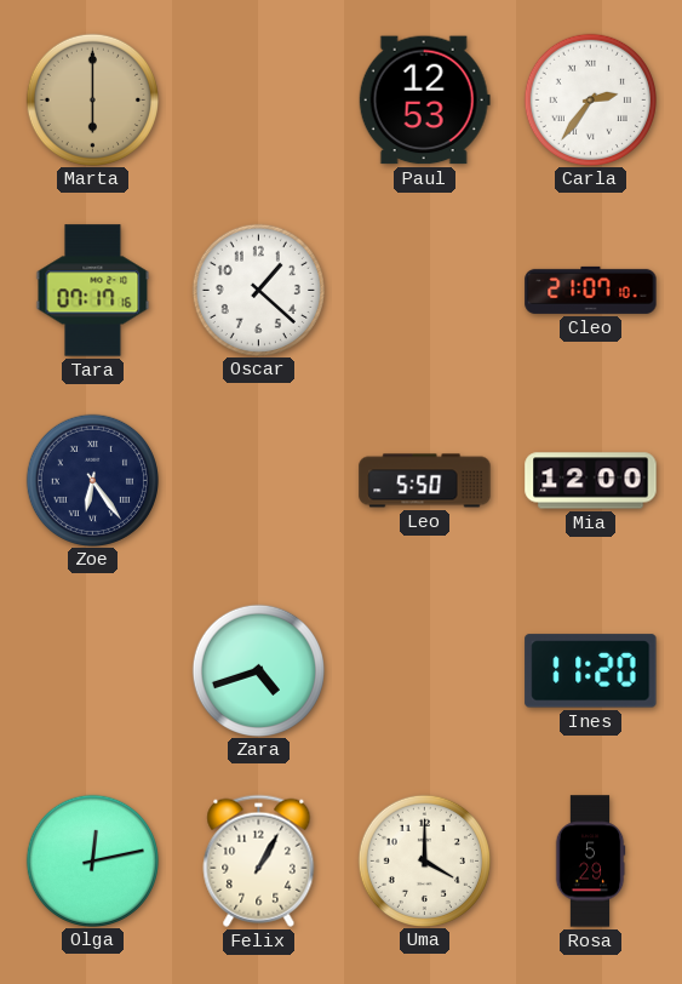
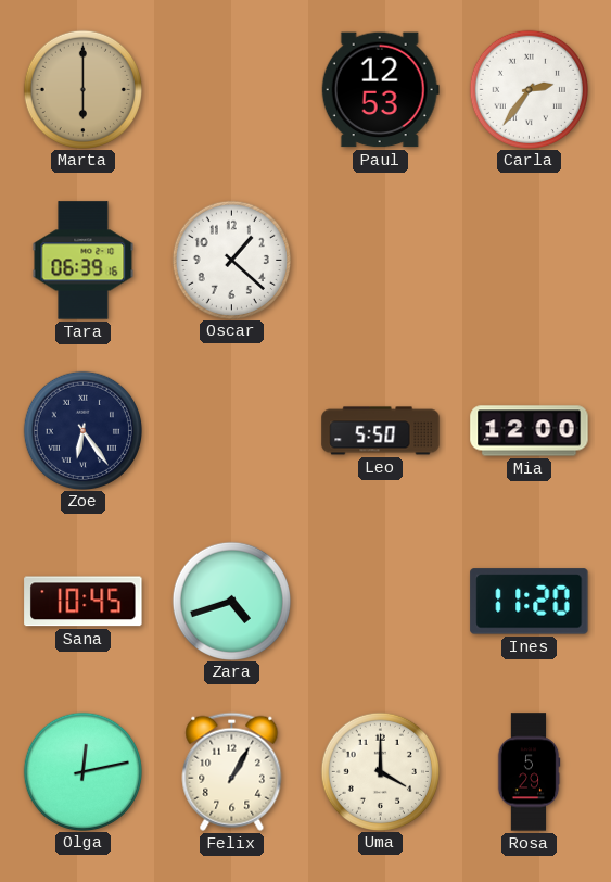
Tara: 07:17 -> 06:39
Cleo: 21:07 -> none
Sana: none -> 10:45
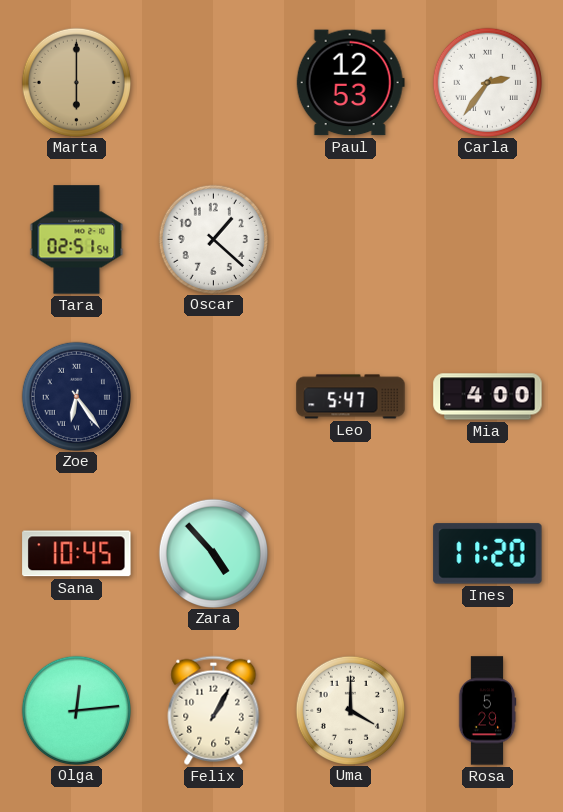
Tara: 06:39 -> 02:51
Leo: 5:50 -> 5:47
Mia: 12:00 -> 4:00
Zara: 4:42 -> 4:53
Olga: 12:13 -> 12:14
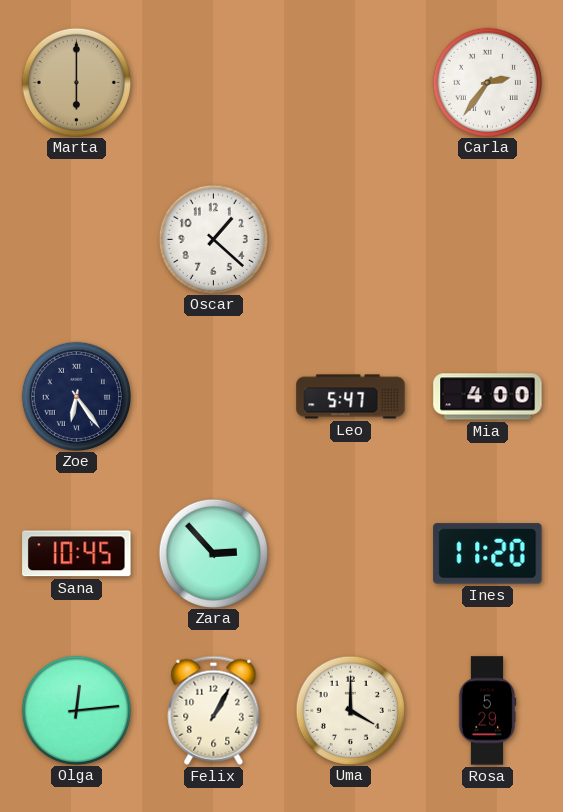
Paul: 12:53 -> none
Tara: 02:51 -> none
Zara: 4:53 -> 2:53
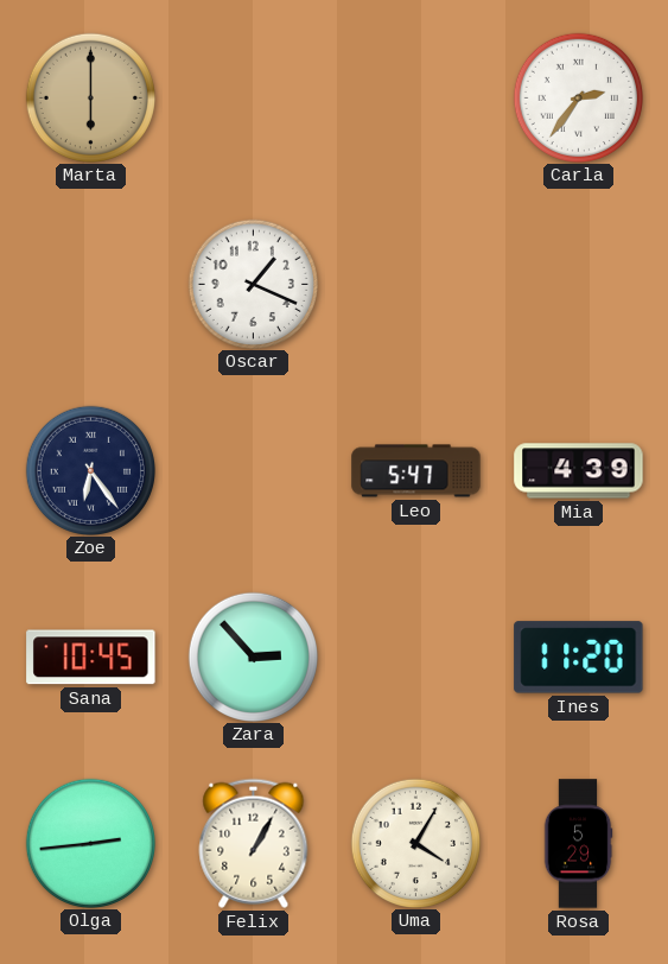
Oscar: 1:22 -> 1:19
Mia: 4:00 -> 4:39
Olga: 12:14 -> 2:44
Uma: 4:00 -> 4:05
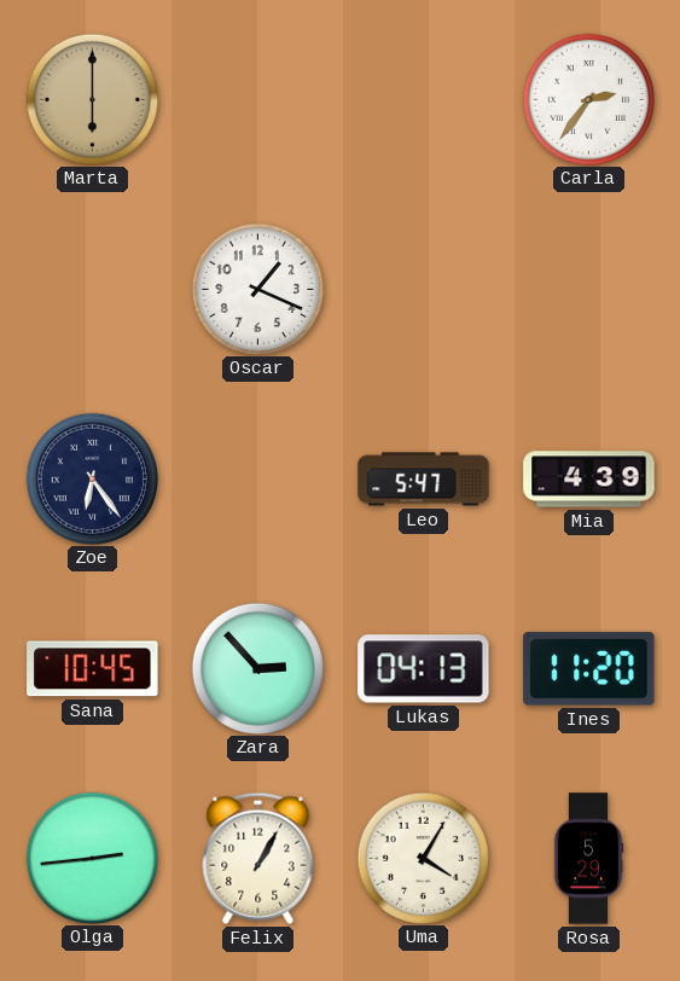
Lukas: none -> 04:13
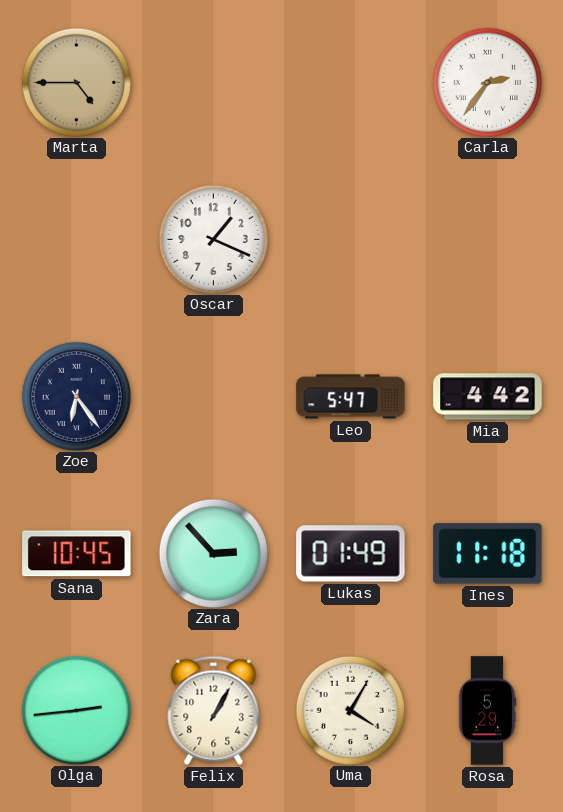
Marta: 6:00 -> 4:45
Mia: 4:39 -> 4:42
Lukas: 04:13 -> 01:49
Ines: 11:20 -> 11:18
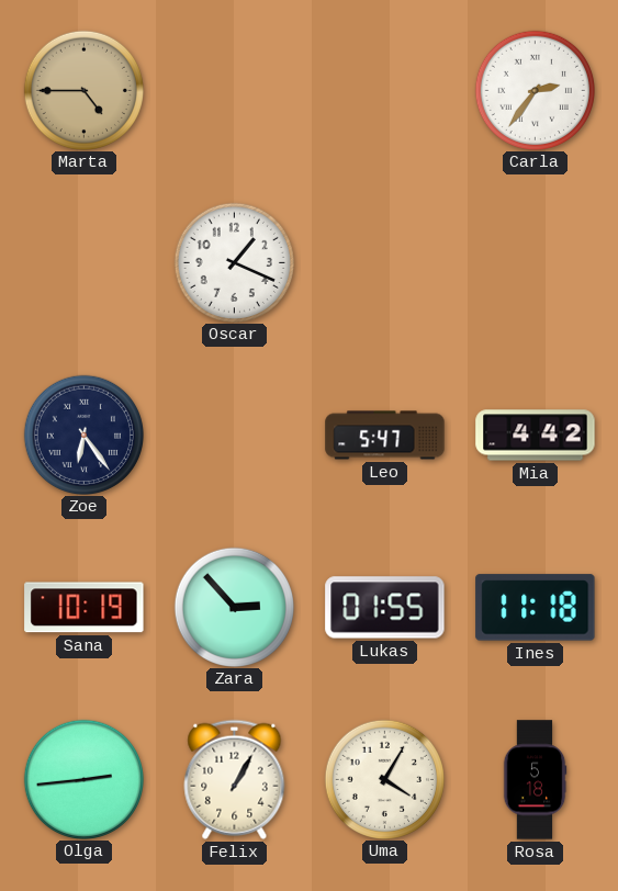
Sana: 10:45 -> 10:19
Lukas: 01:49 -> 01:55
Rosa: 5:29 -> 5:18
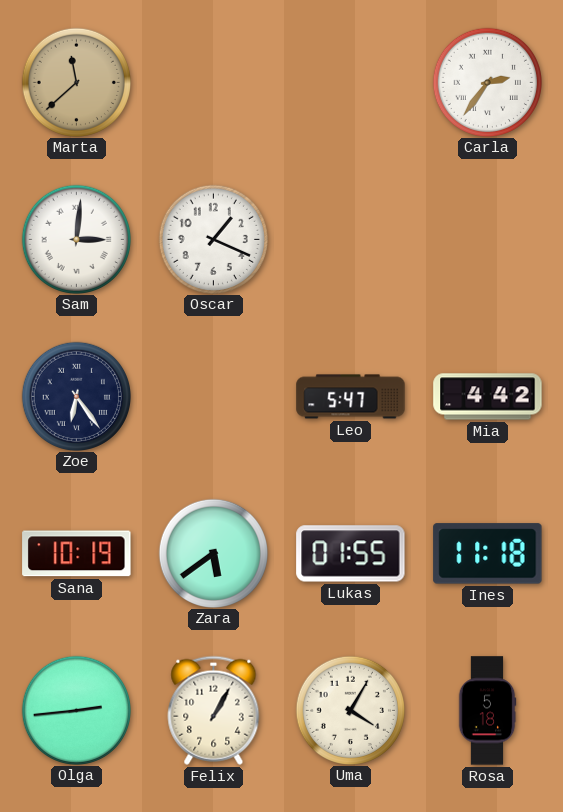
Marta: 4:45 -> 11:38
Sam: none -> 3:01
Zara: 2:53 -> 5:39
